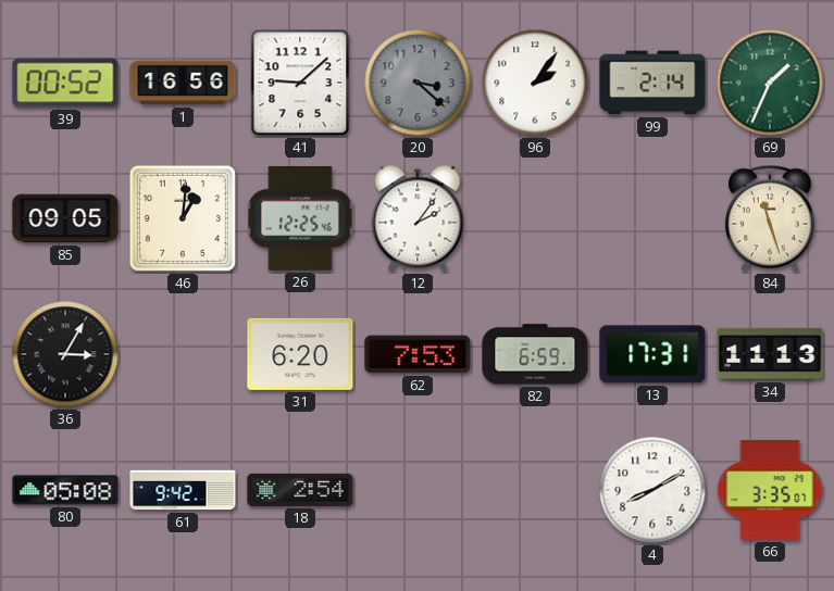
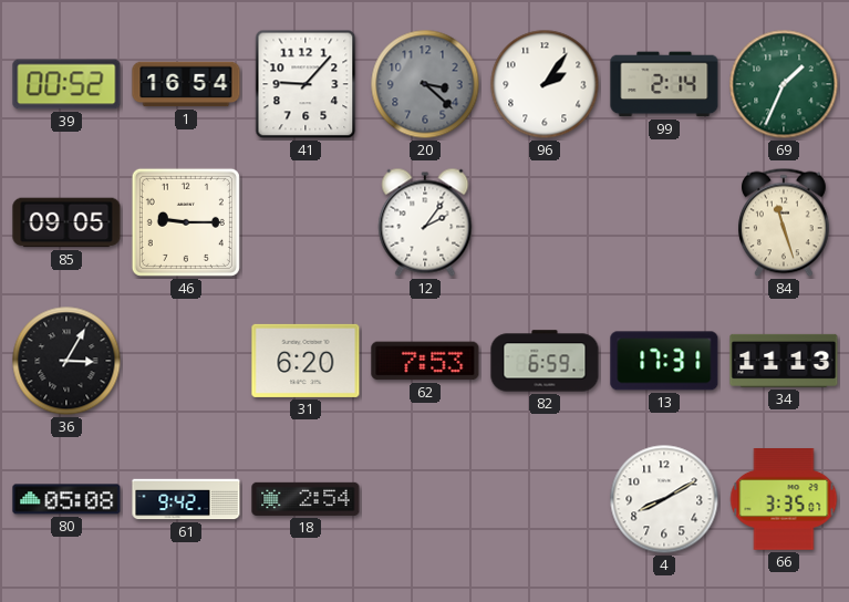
1: 16:56 -> 16:54
41: 9:08 -> 9:07
46: 1:01 -> 9:15
26: 12:25 -> none
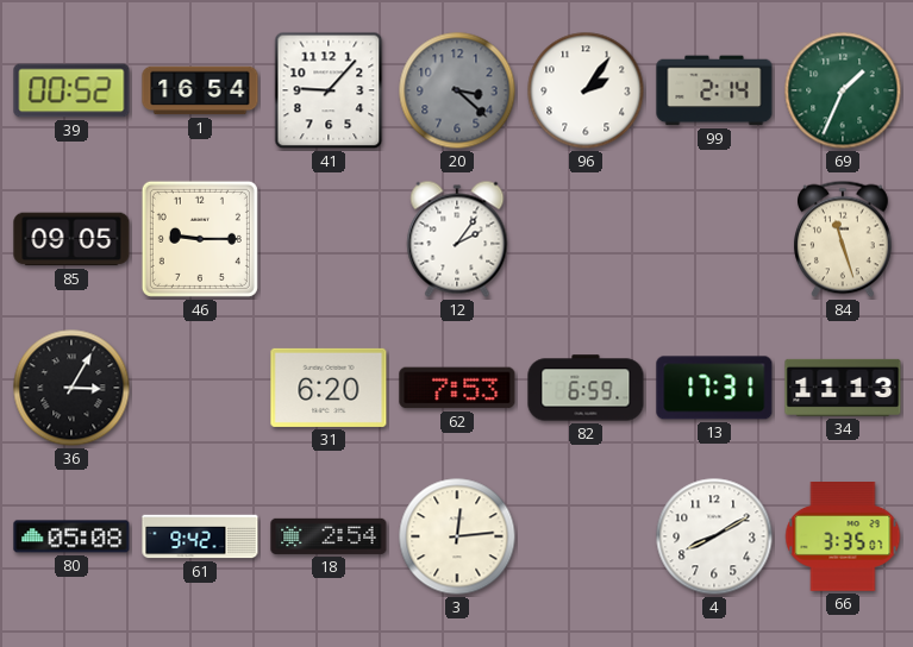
3: none -> 12:14
